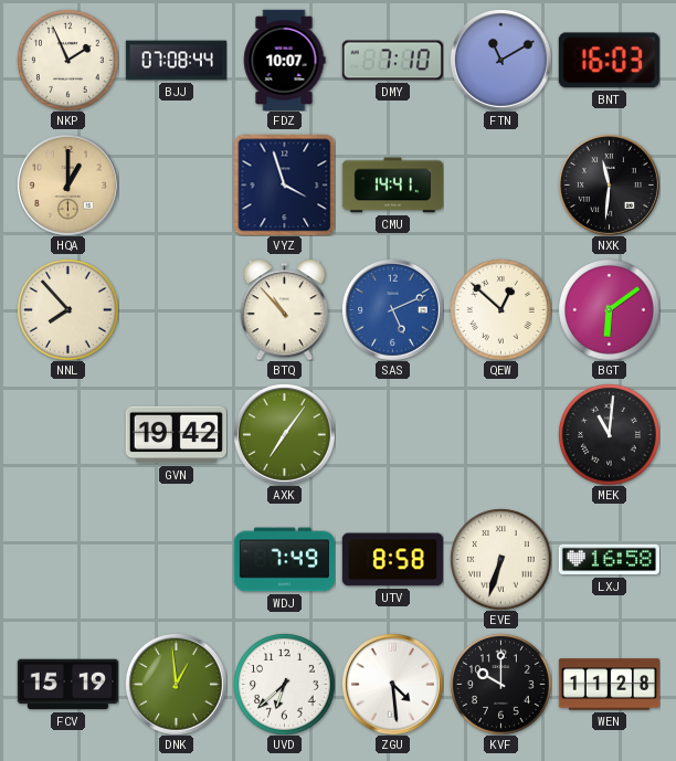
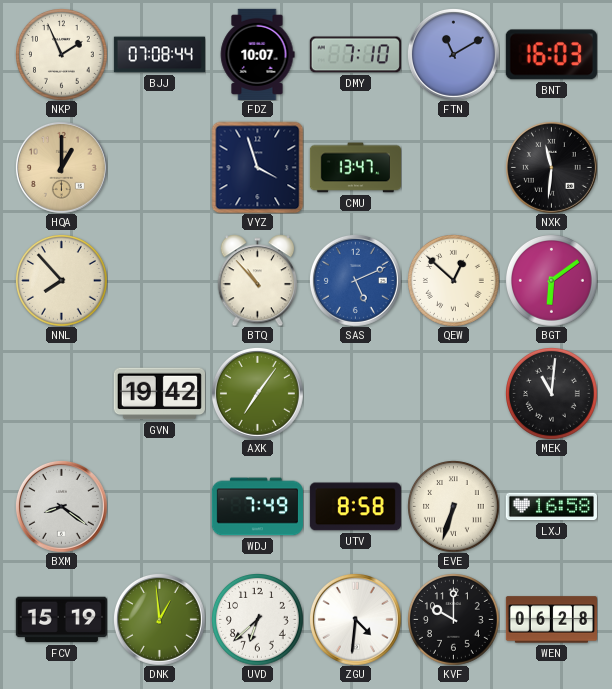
CMU: 14:41 -> 13:47
BXM: none -> 8:21
ZGU: 4:29 -> 4:31
WEN: 11:28 -> 06:28
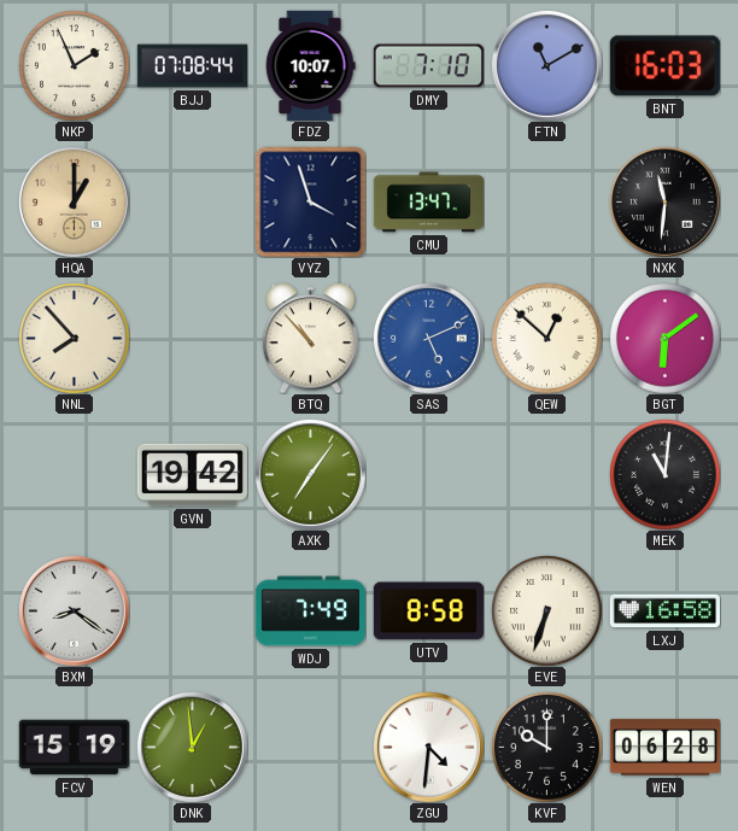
UVD: 6:38 -> none
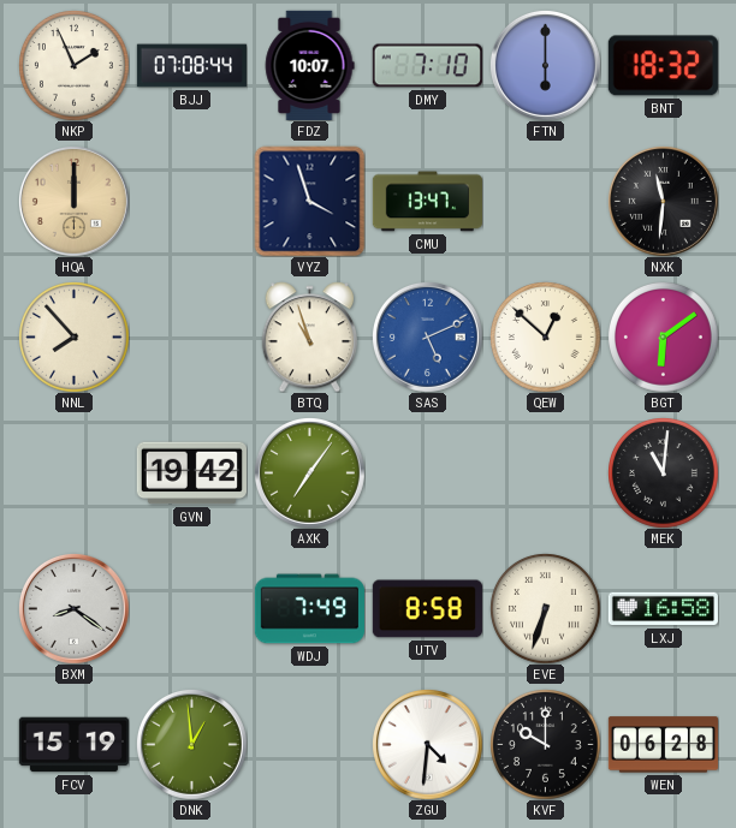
FTN: 11:10 -> 6:00
BNT: 16:03 -> 18:32
HQA: 1:00 -> 12:00
BTQ: 10:53 -> 10:57
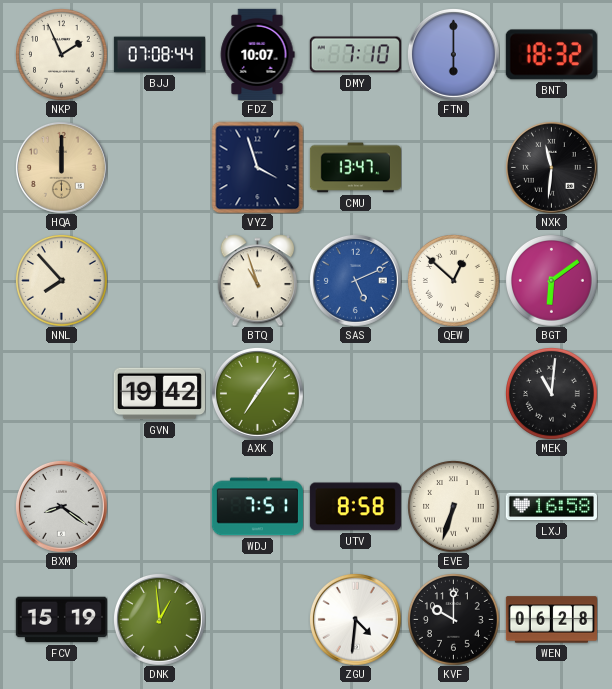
WDJ: 7:49 -> 7:51
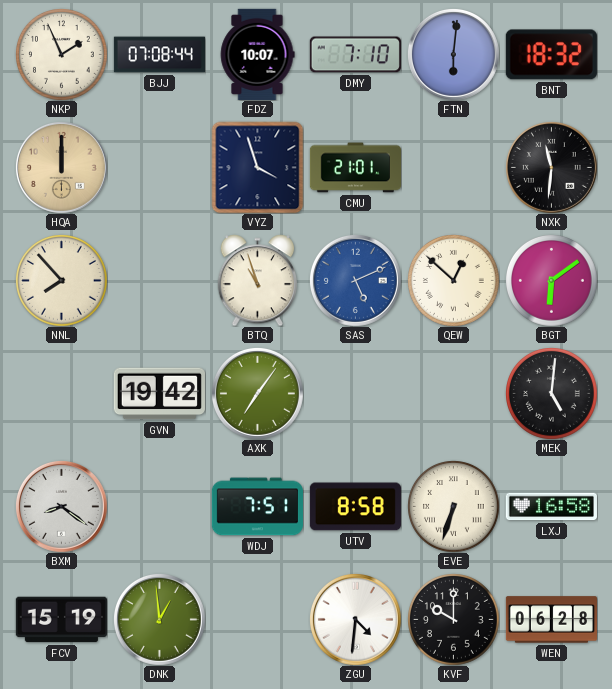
FTN: 6:00 -> 6:01
CMU: 13:47 -> 21:01
MEK: 11:01 -> 5:01
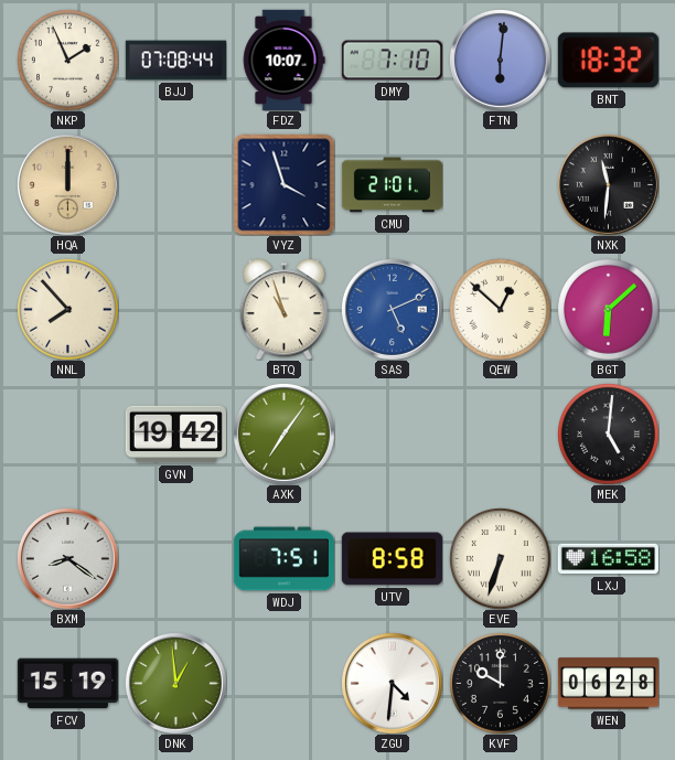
BGT: 6:09 -> 6:08
